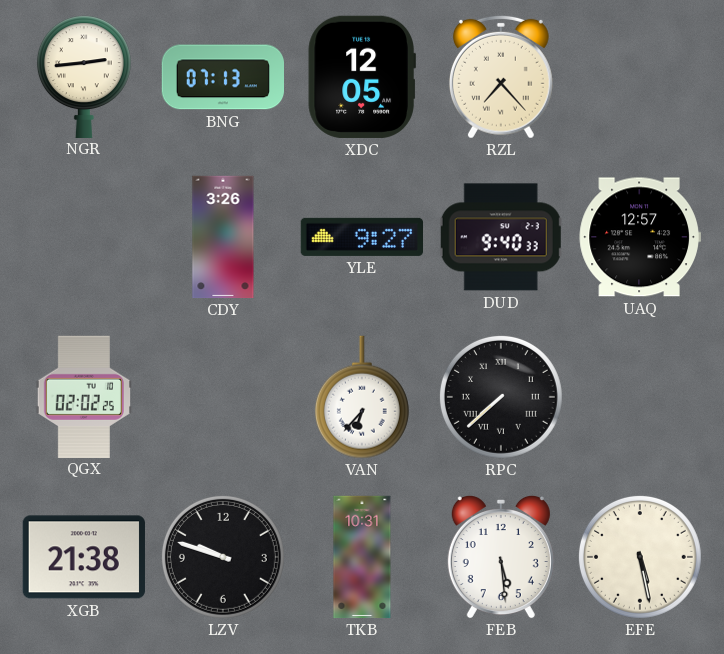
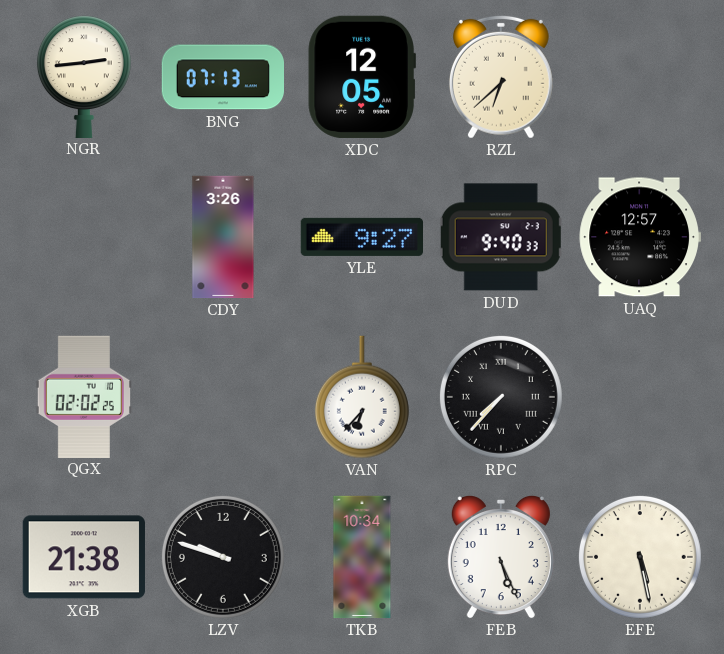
RZL: 7:23 -> 6:38
RPC: 7:38 -> 7:37
TKB: 10:31 -> 10:34
FEB: 5:29 -> 5:26
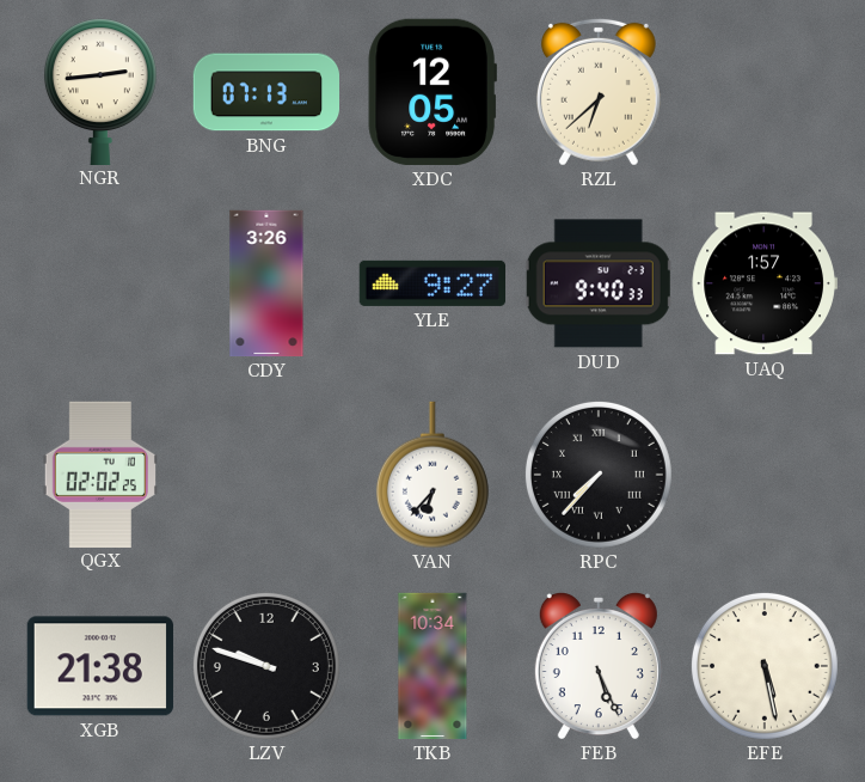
UAQ: 12:57 -> 1:57
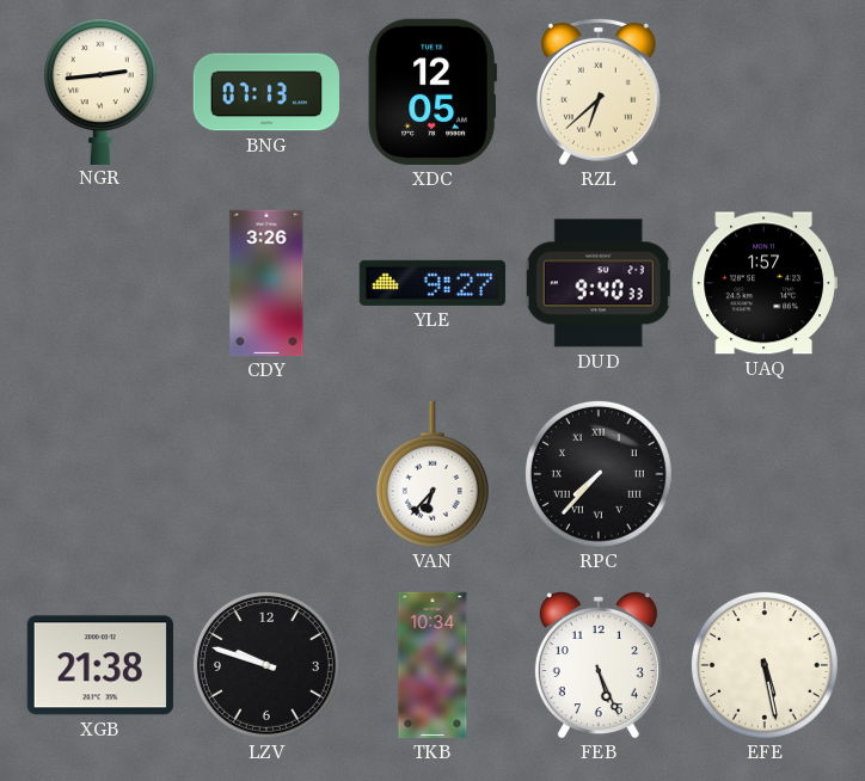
QGX: 02:02 -> none
